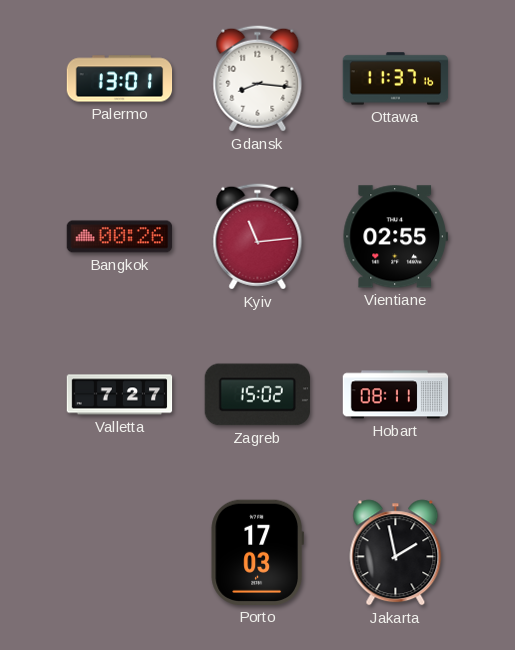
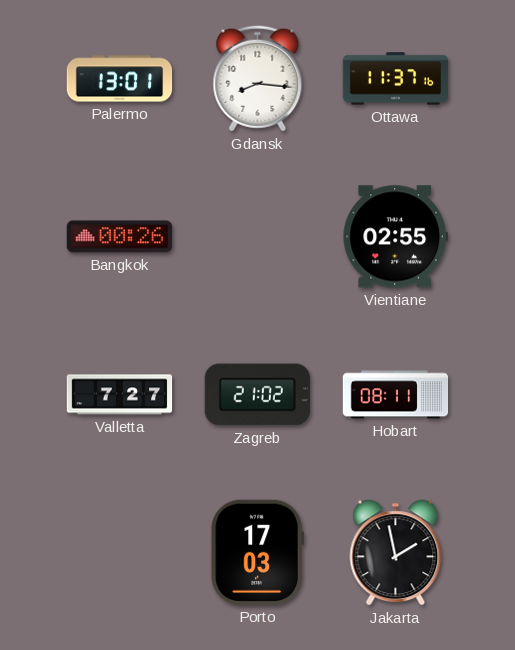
Kyiv: 11:14 -> none
Zagreb: 15:02 -> 21:02
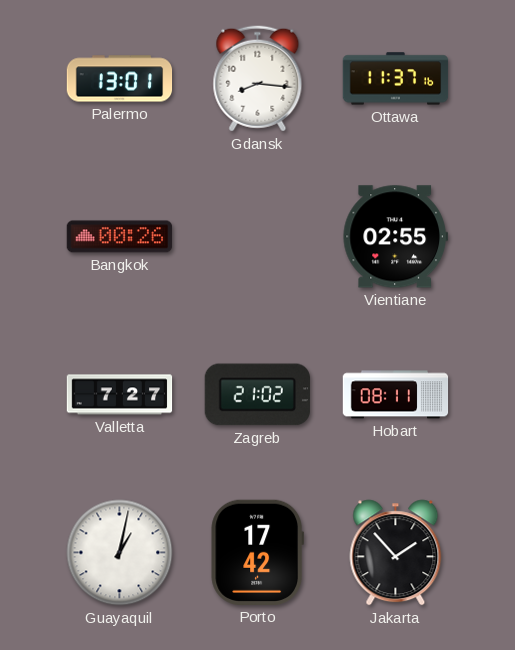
Guayaquil: none -> 1:02
Porto: 17:03 -> 17:42
Jakarta: 1:58 -> 1:53
